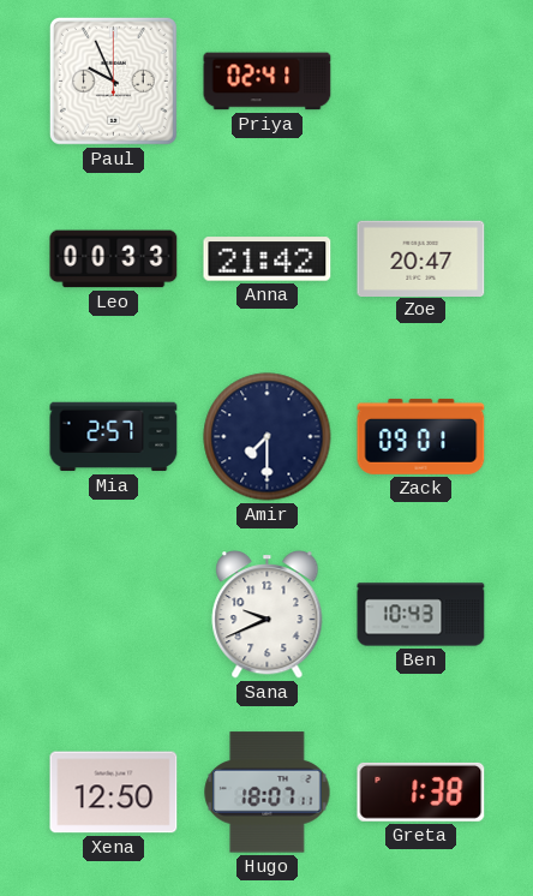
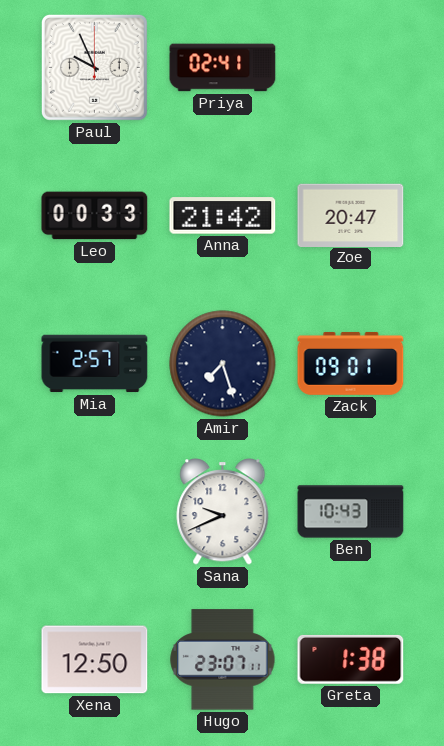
Amir: 7:30 -> 7:27
Hugo: 18:07 -> 23:07
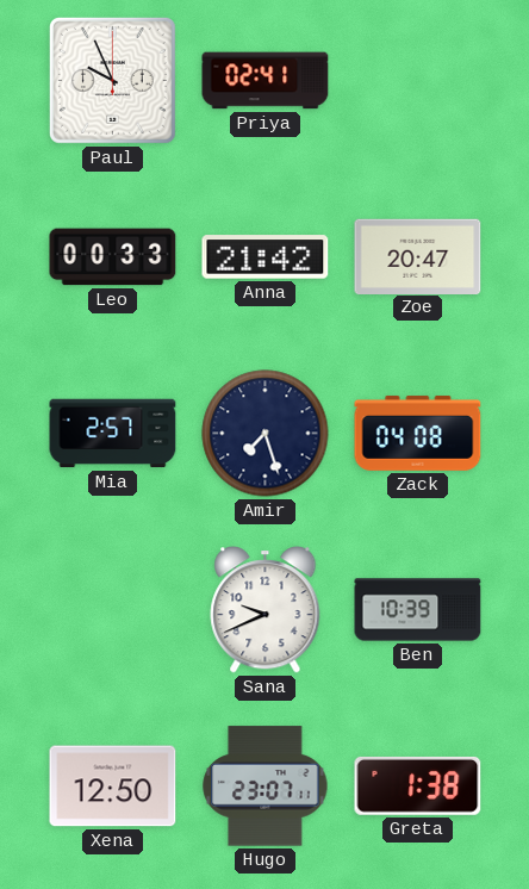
Zack: 09:01 -> 04:08
Ben: 10:43 -> 10:39
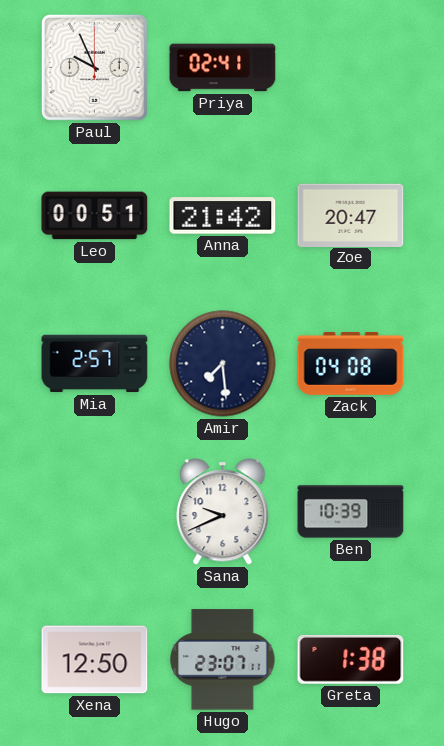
Leo: 00:33 -> 00:51
Amir: 7:27 -> 7:29
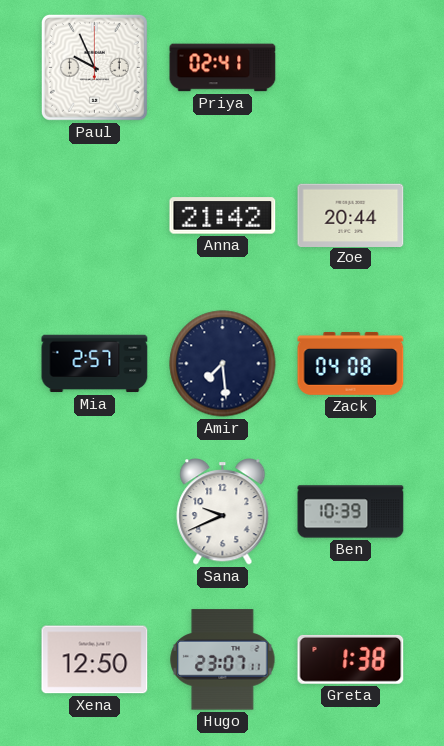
Leo: 00:51 -> none
Zoe: 20:47 -> 20:44
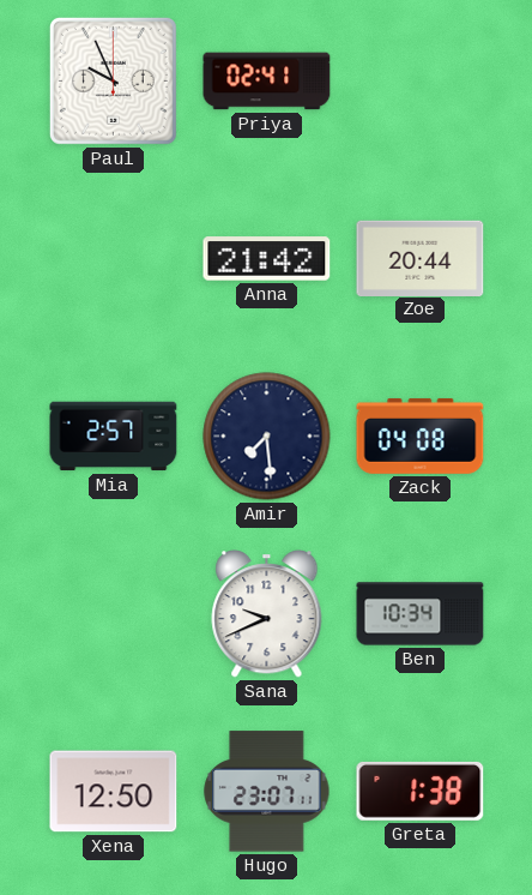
Ben: 10:39 -> 10:34
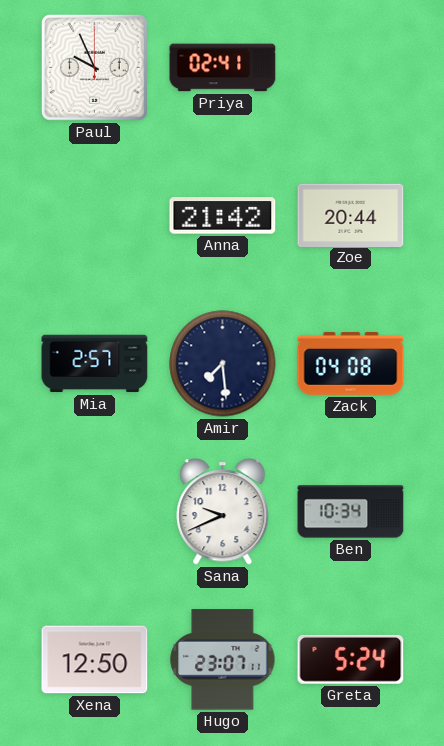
Greta: 1:38 -> 5:24
